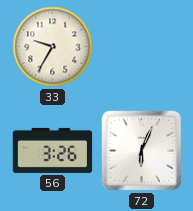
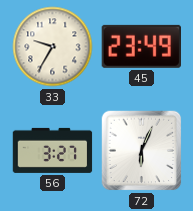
45: none -> 23:49
56: 3:26 -> 3:27
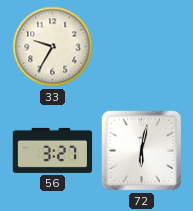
45: 23:49 -> none
72: 6:04 -> 6:02
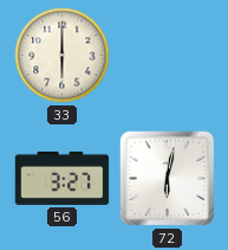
33: 9:35 -> 6:00
